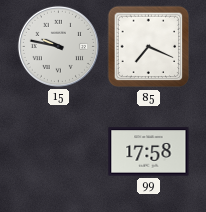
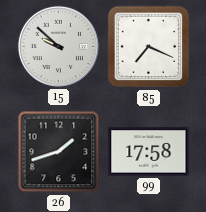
15: 9:47 -> 9:52
26: none -> 1:42
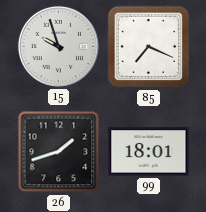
15: 9:52 -> 9:57
99: 17:58 -> 18:01
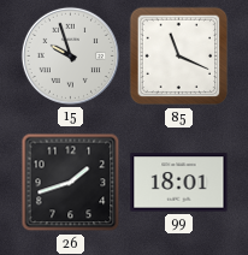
85: 7:19 -> 11:19
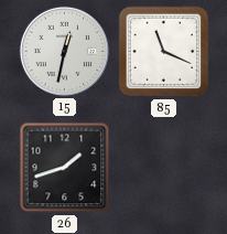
15: 9:57 -> 12:32
99: 18:01 -> none
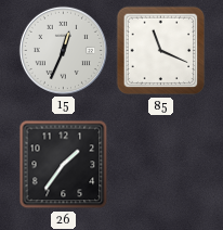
15: 12:32 -> 12:34
26: 1:42 -> 1:36
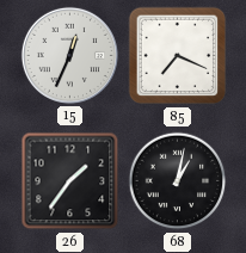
85: 11:19 -> 7:19
68: none -> 1:02
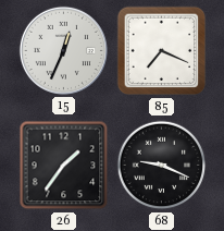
68: 1:02 -> 9:19
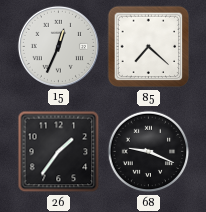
85: 7:19 -> 7:22
